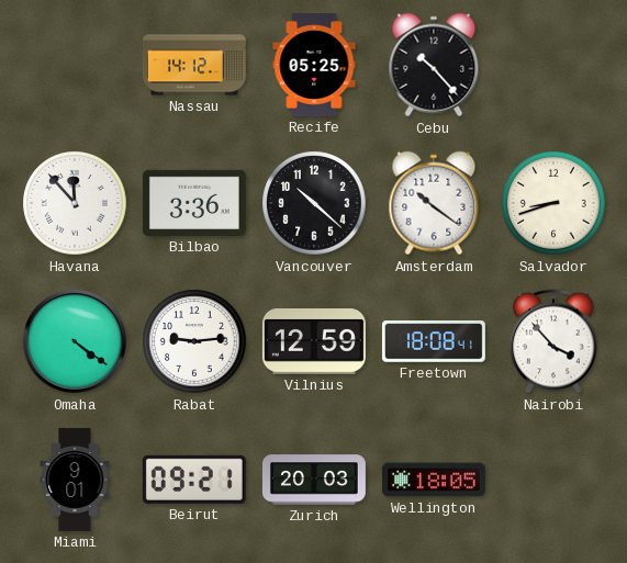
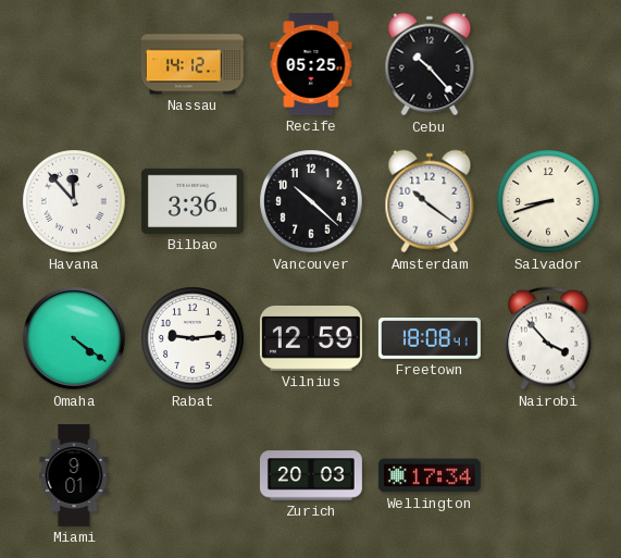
Beirut: 09:21 -> none
Wellington: 18:05 -> 17:34
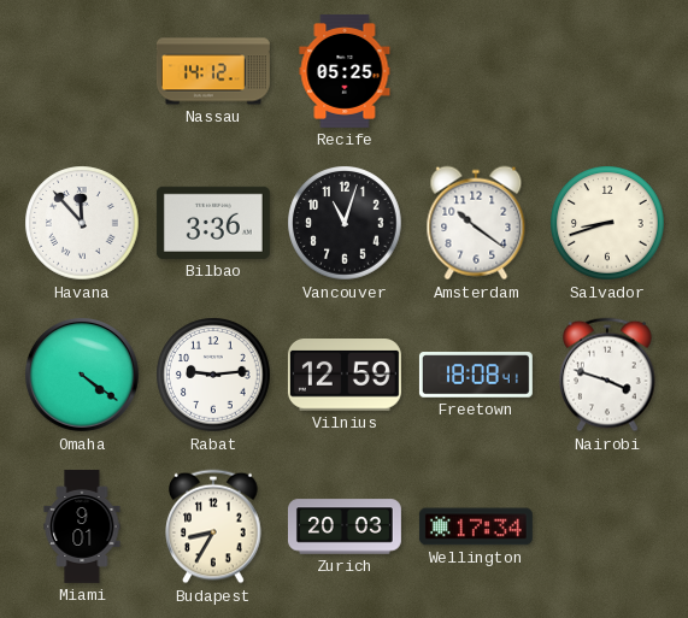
Cebu: 10:23 -> none
Vancouver: 10:22 -> 11:03
Nairobi: 3:53 -> 3:48
Budapest: none -> 8:35
